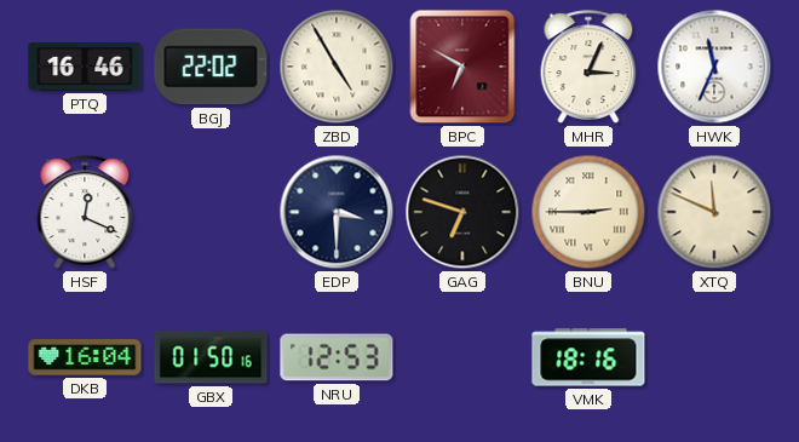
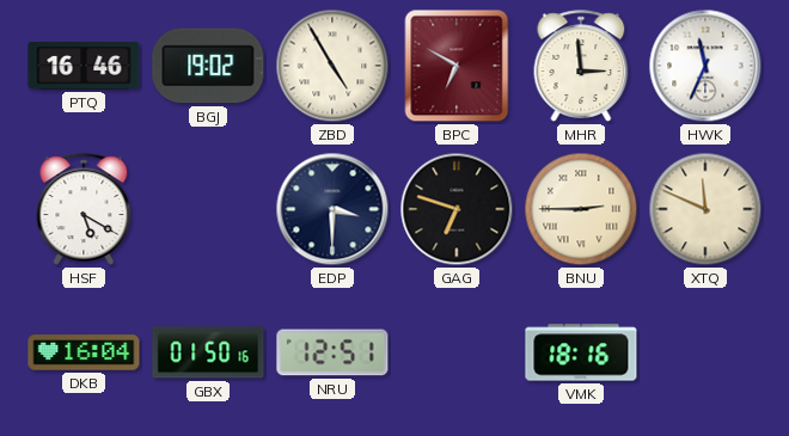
BGJ: 22:02 -> 19:02
MHR: 3:04 -> 2:59
HSF: 12:19 -> 5:20
NRU: 12:53 -> 12:51
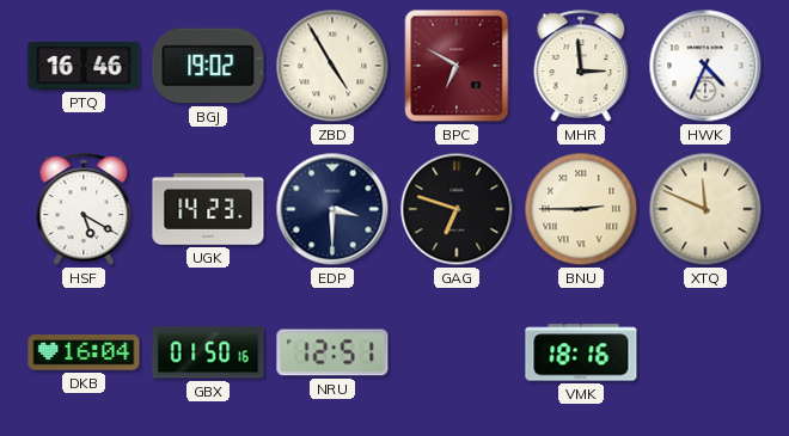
HWK: 11:34 -> 4:34
UGK: none -> 14:23
